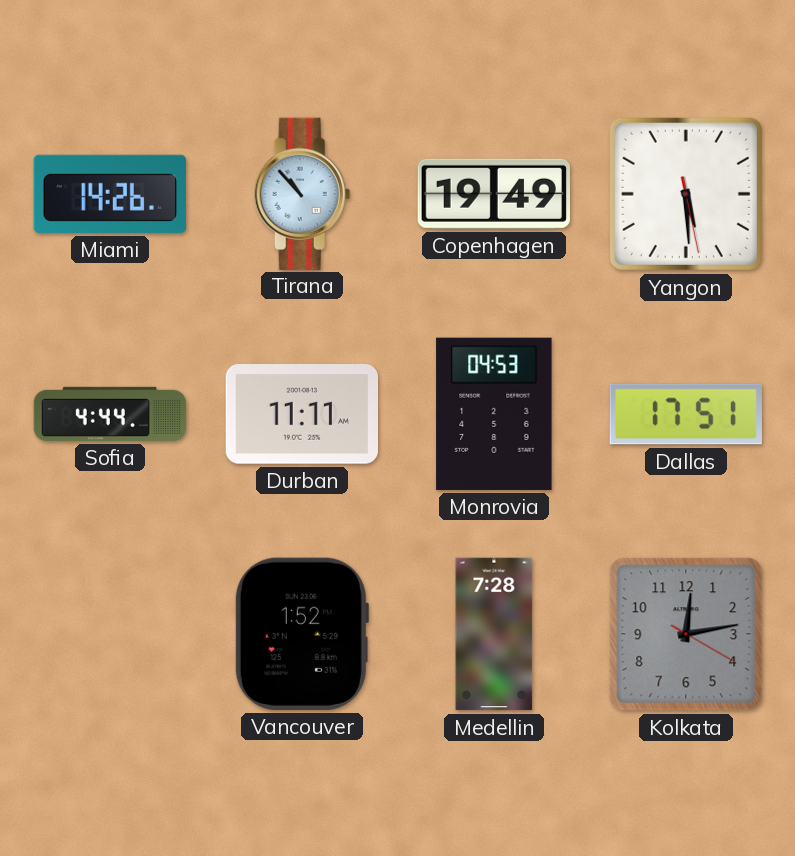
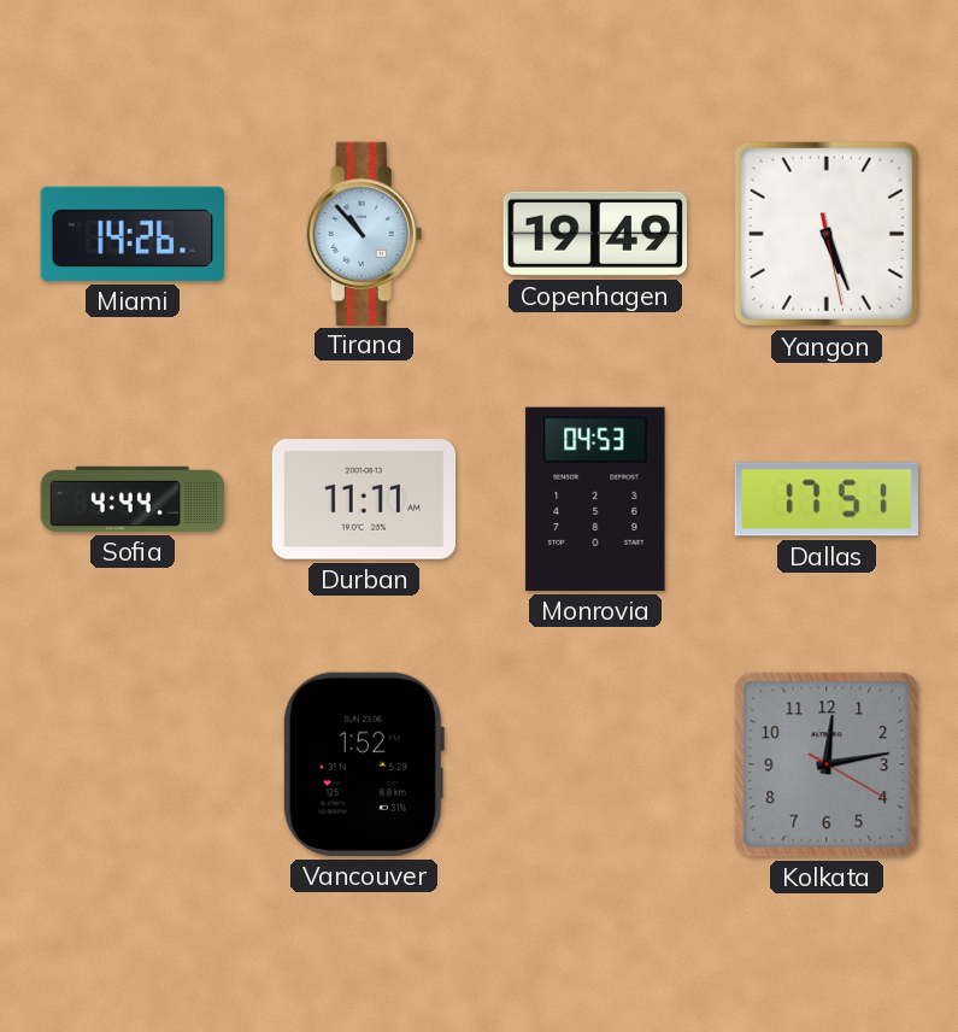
Yangon: 5:29 -> 5:26
Medellin: 7:28 -> none
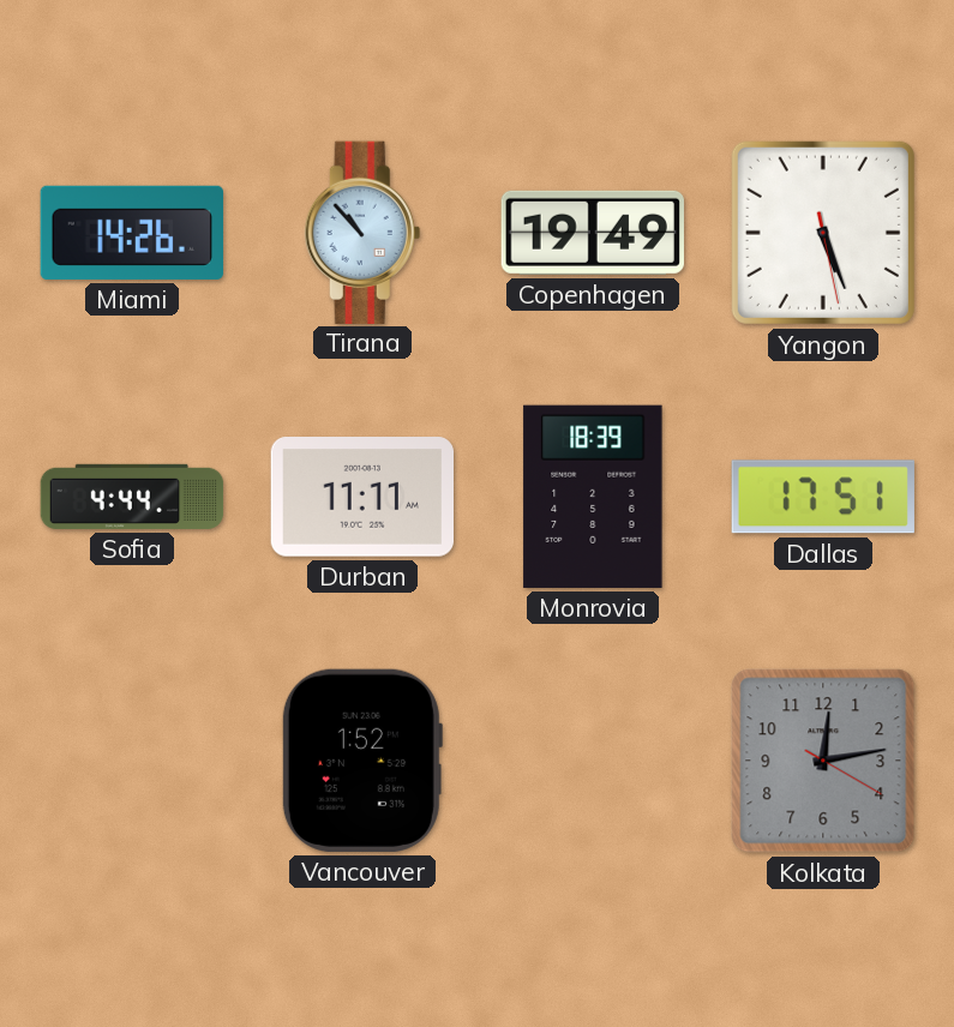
Monrovia: 04:53 -> 18:39
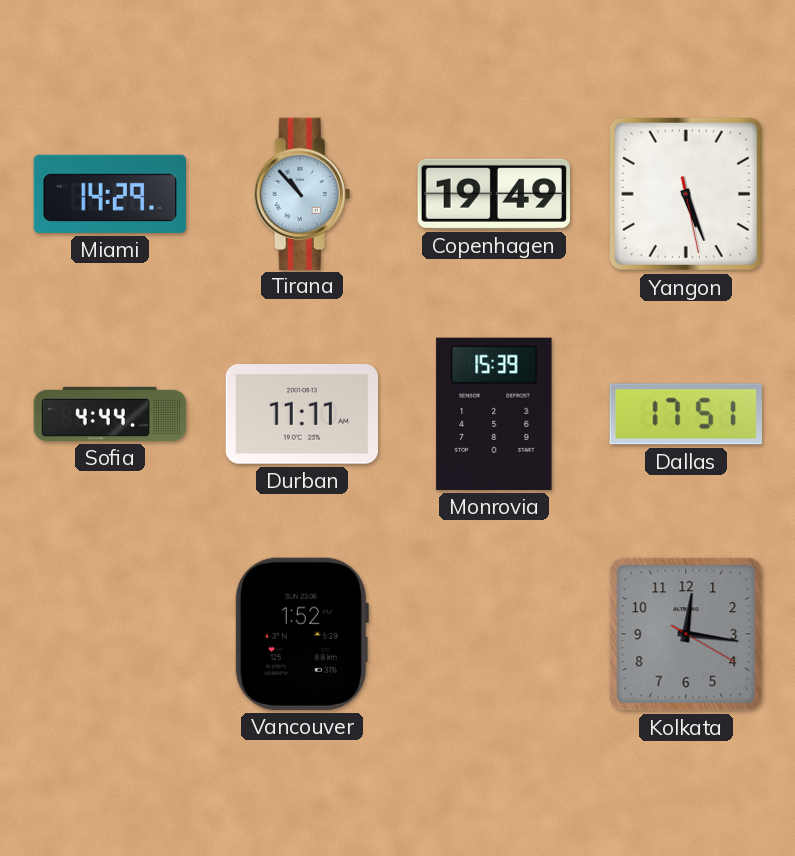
Miami: 14:26 -> 14:29
Monrovia: 18:39 -> 15:39
Kolkata: 12:13 -> 12:16
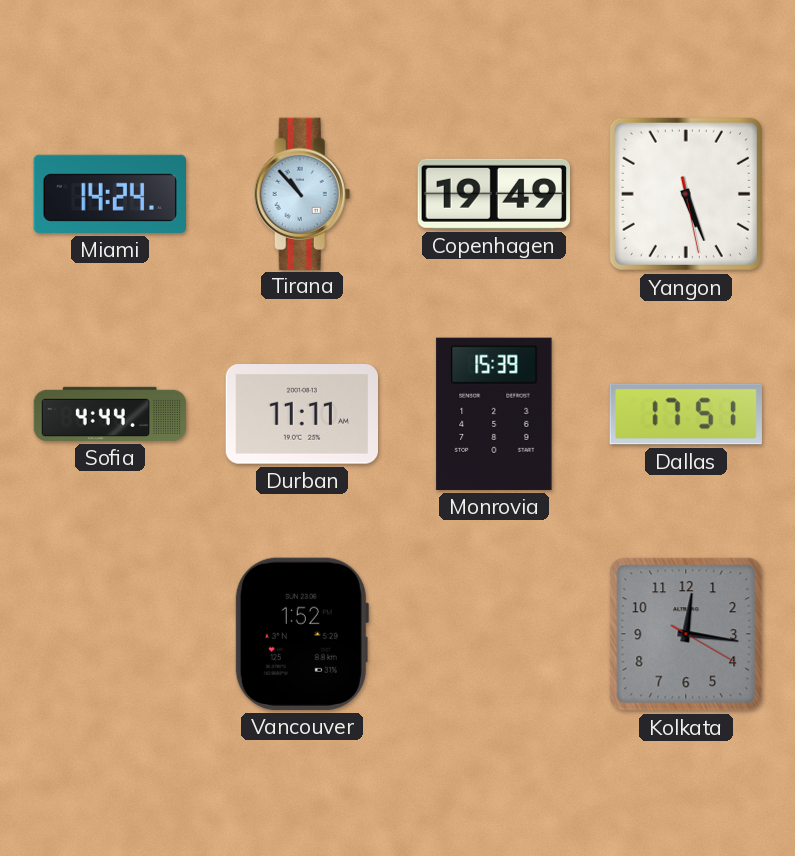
Miami: 14:29 -> 14:24
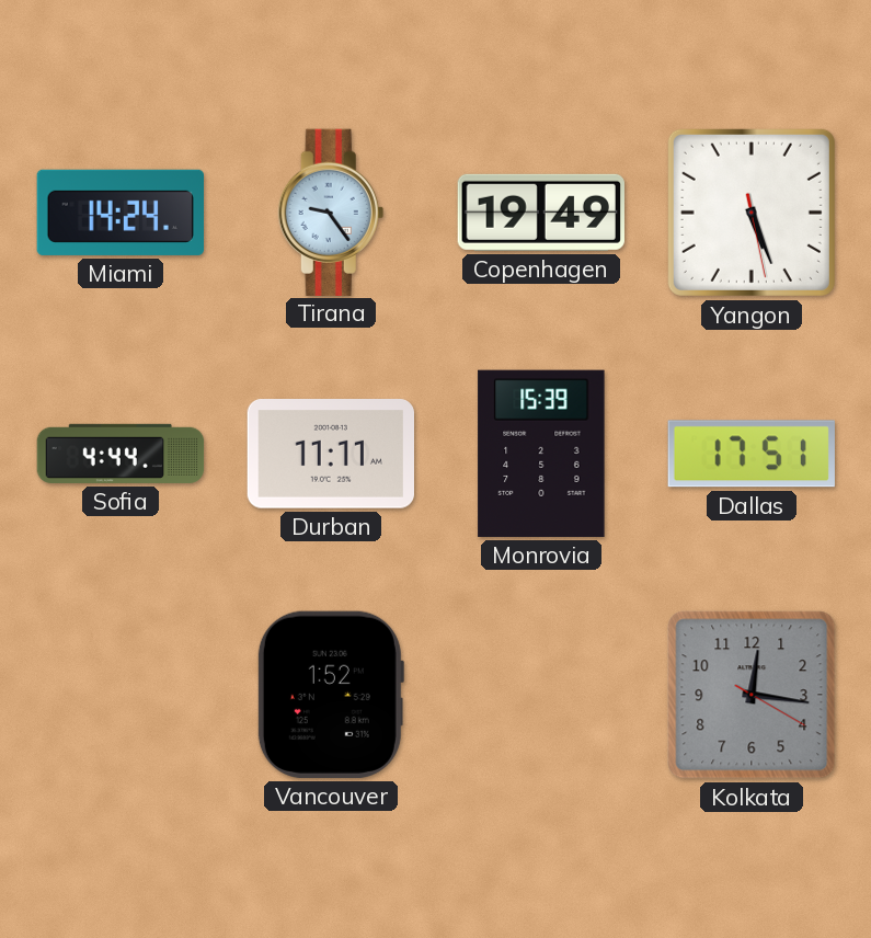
Tirana: 10:53 -> 9:24
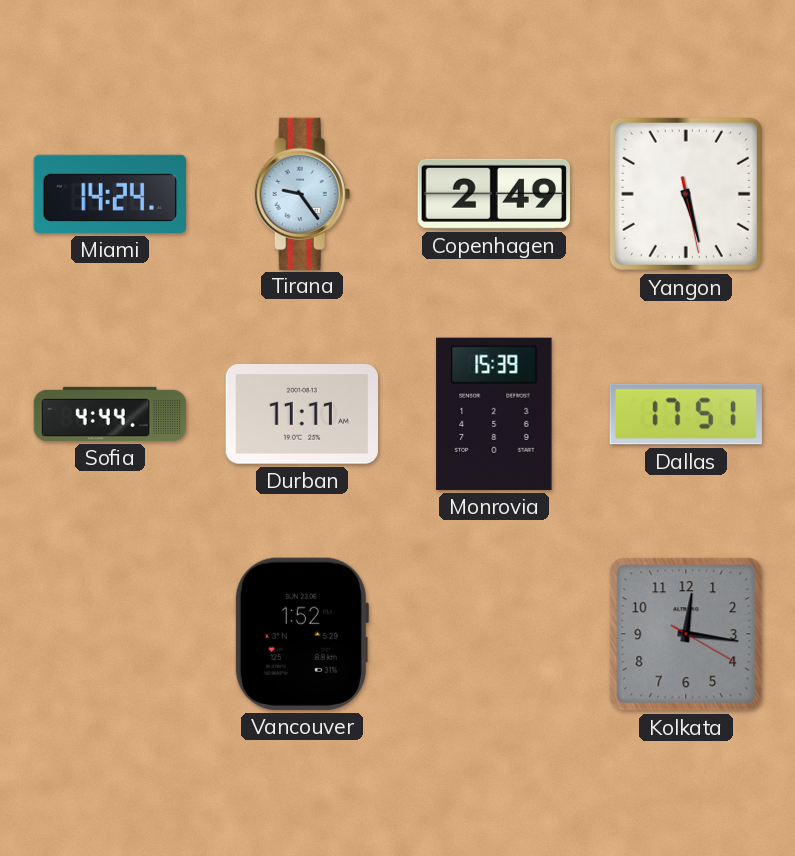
Copenhagen: 19:49 -> 2:49
Yangon: 5:26 -> 5:27
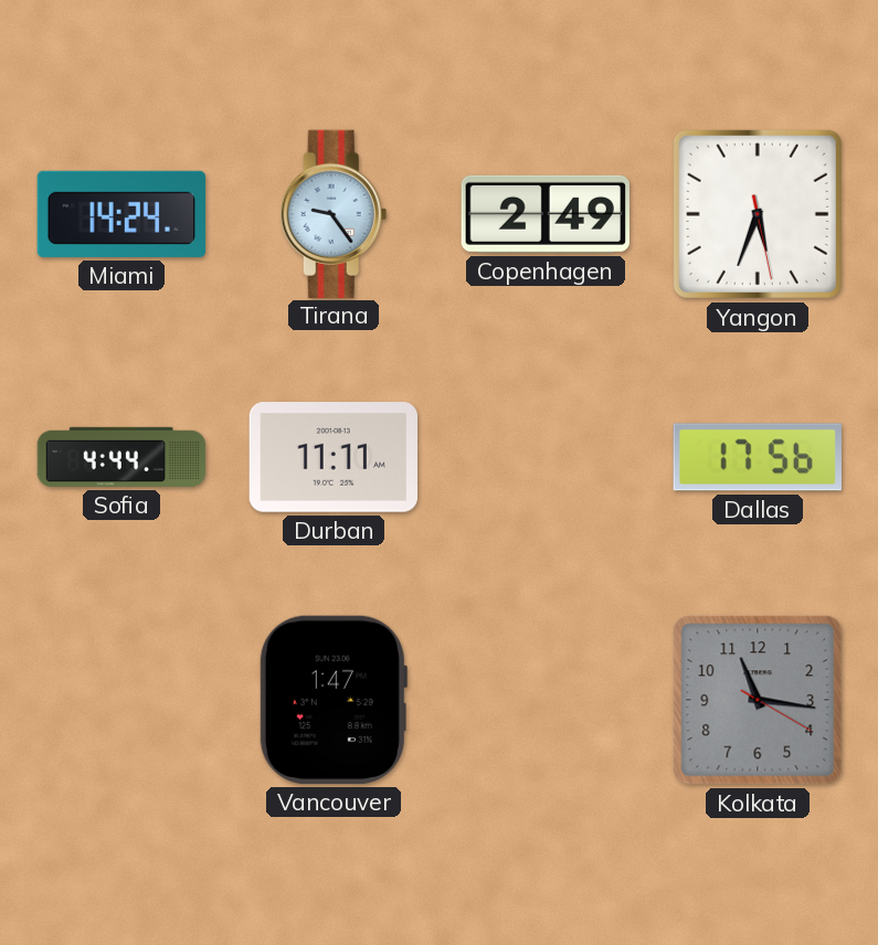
Yangon: 5:27 -> 5:33
Monrovia: 15:39 -> none
Dallas: 17:51 -> 17:56
Vancouver: 1:52 -> 1:47
Kolkata: 12:16 -> 11:16
